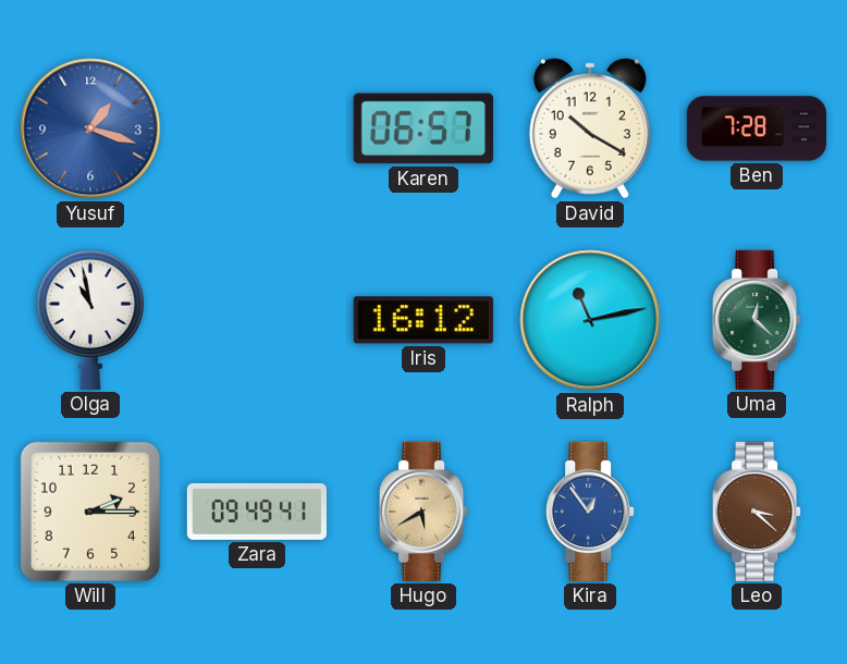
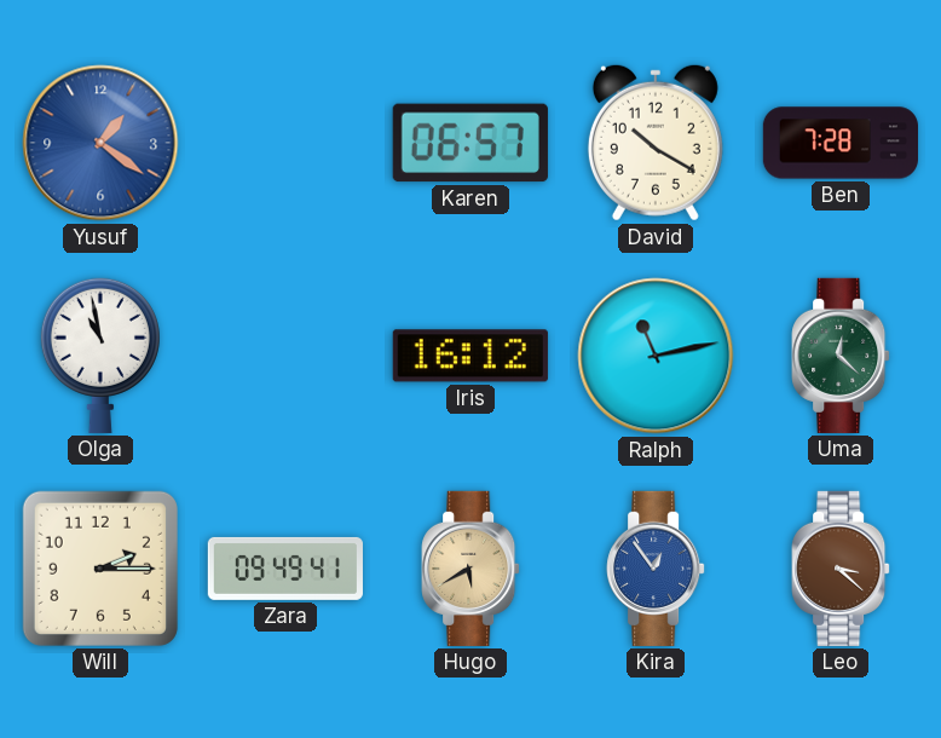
Yusuf: 1:18 -> 1:21
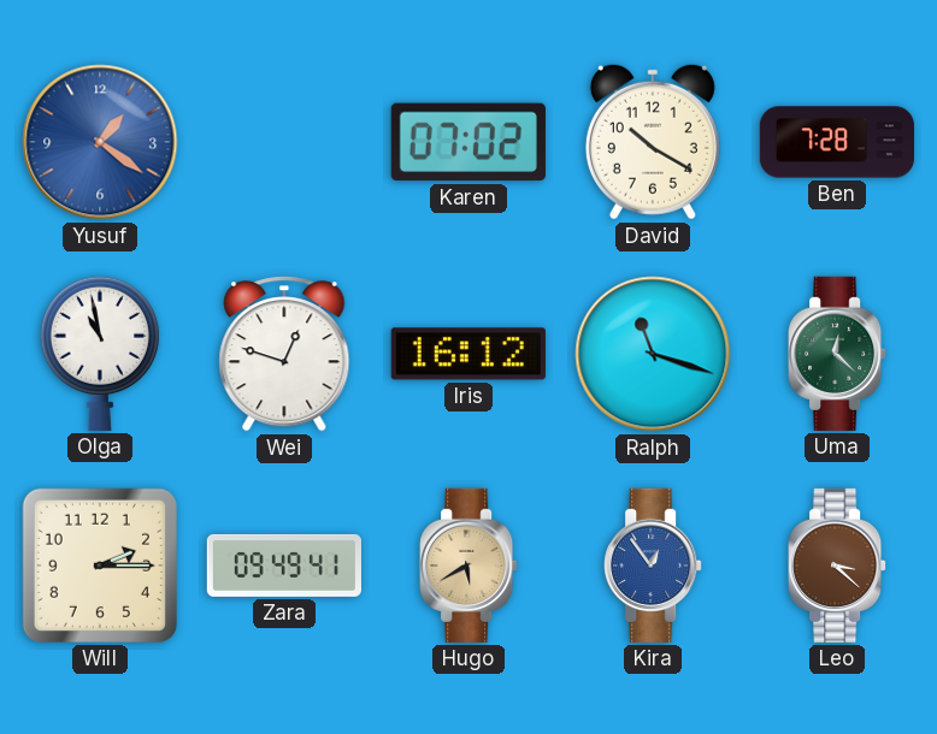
Karen: 06:57 -> 07:02
Wei: none -> 12:48
Ralph: 11:13 -> 11:18
